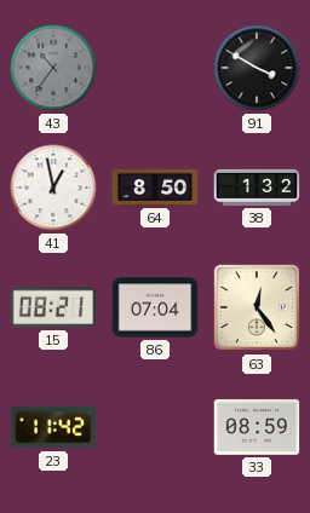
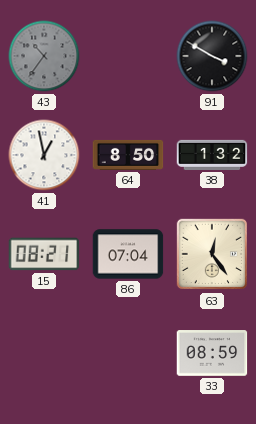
23: 11:42 -> none
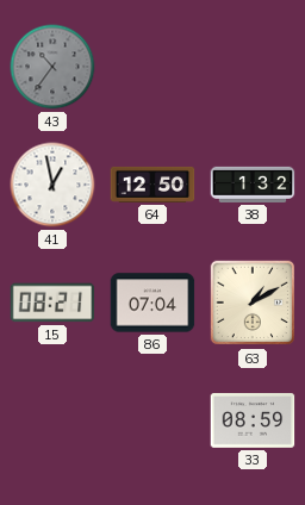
91: 3:50 -> none
64: 8:50 -> 12:50
63: 12:24 -> 1:10
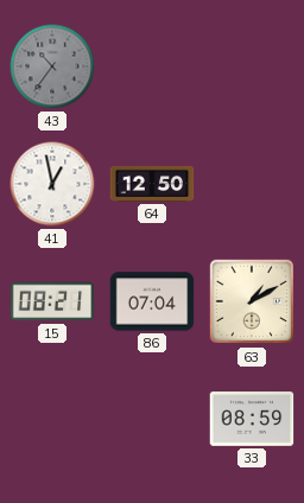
38: 1:32 -> none
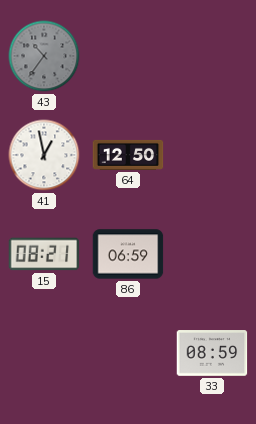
86: 07:04 -> 06:59
63: 1:10 -> none
